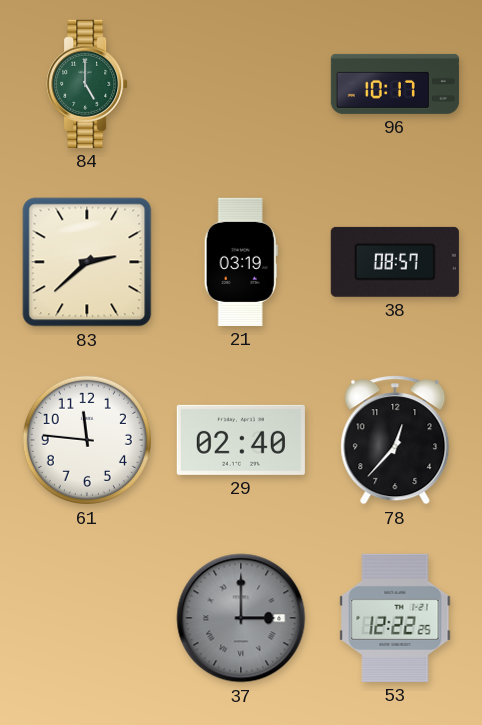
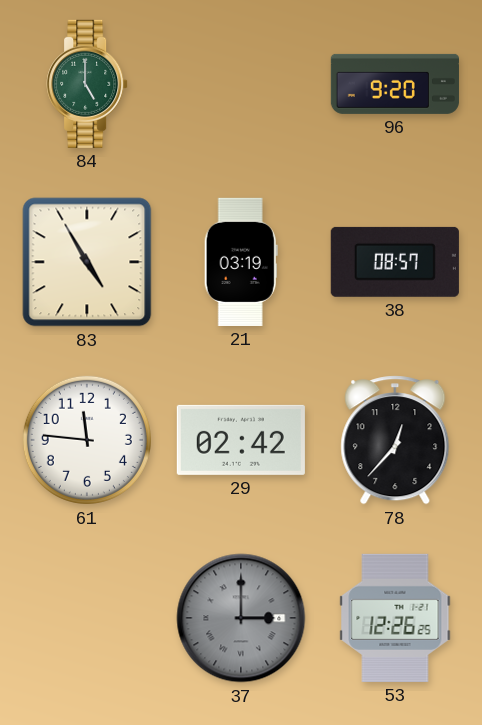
96: 10:17 -> 9:20
83: 2:38 -> 4:55
29: 02:40 -> 02:42
53: 12:22 -> 12:26
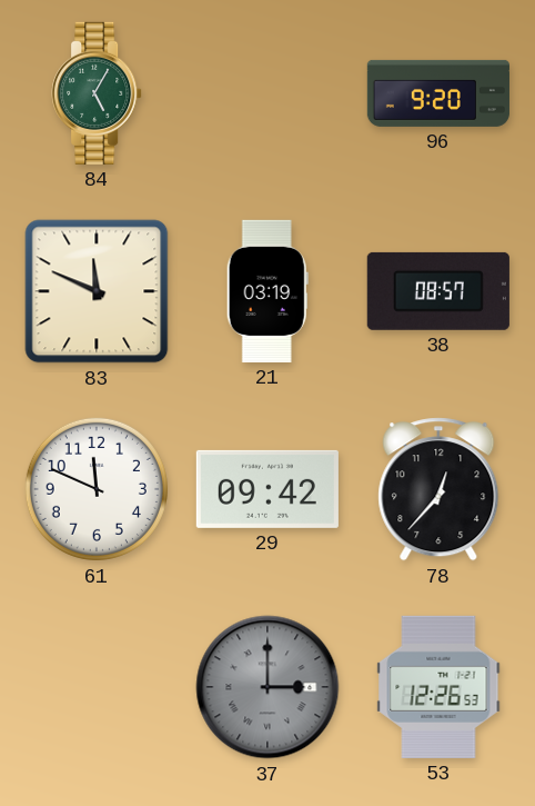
84: 5:00 -> 5:05
83: 4:55 -> 11:49
61: 11:46 -> 11:49
29: 02:42 -> 09:42
53: 12:26:25 -> 12:26:53
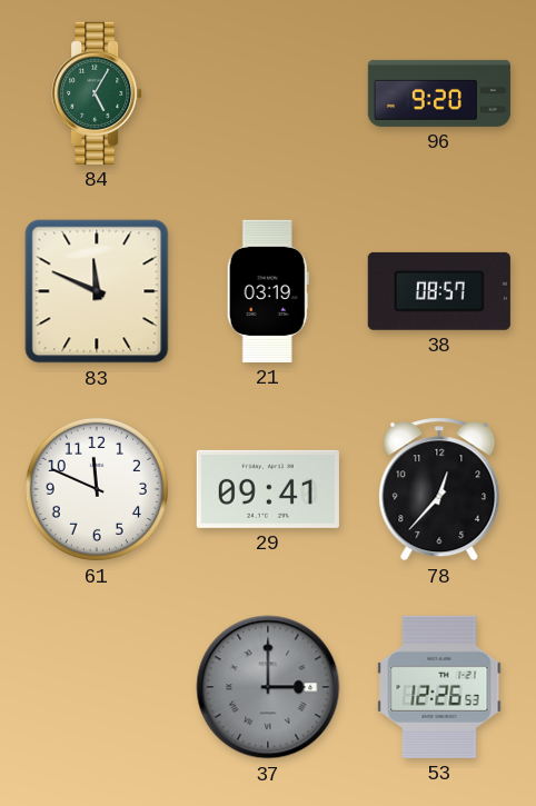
29: 09:42 -> 09:41
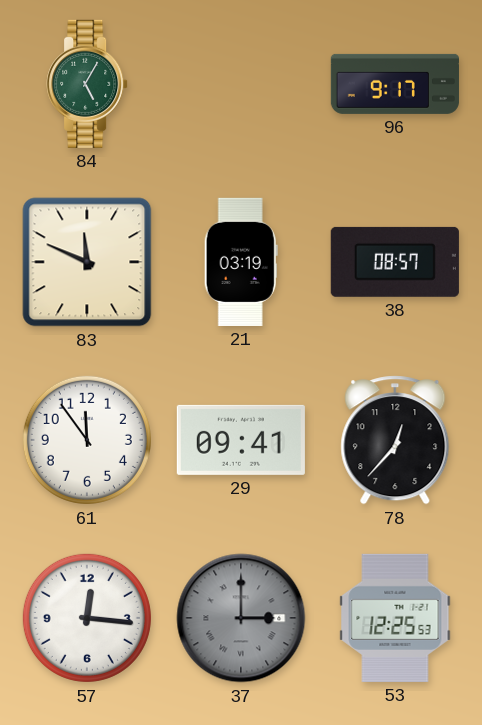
96: 9:20 -> 9:17
61: 11:49 -> 11:54
57: none -> 12:16
53: 12:26 -> 12:25
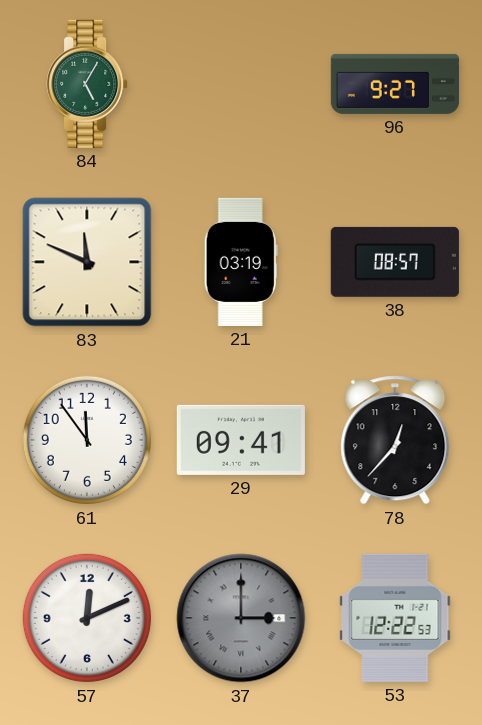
96: 9:17 -> 9:27
57: 12:16 -> 12:11
53: 12:25 -> 12:22
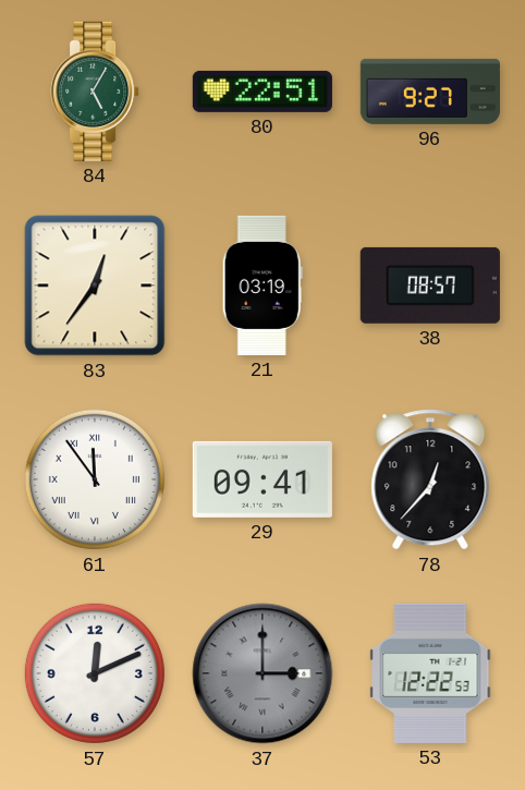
80: none -> 22:51
83: 11:49 -> 12:36
61 numerals: Arabic -> Roman
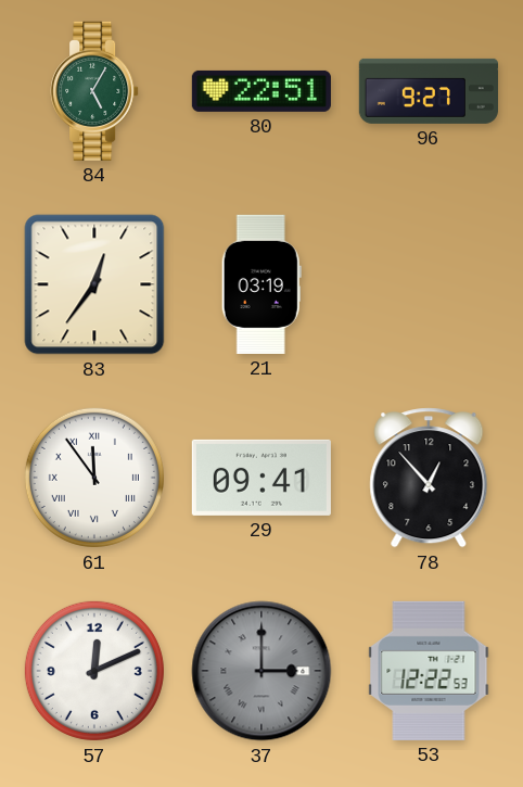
38: 08:57 -> none
78: 12:37 -> 12:53
